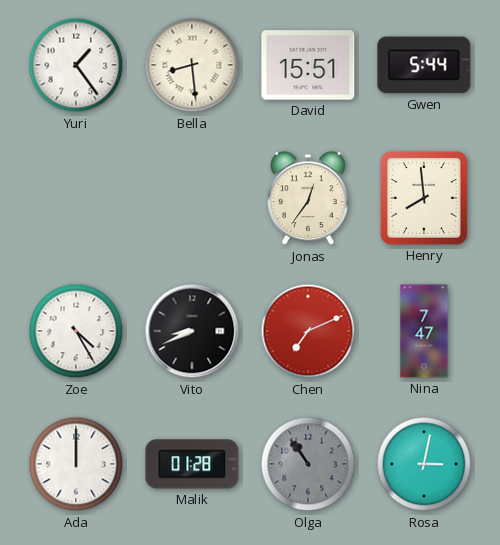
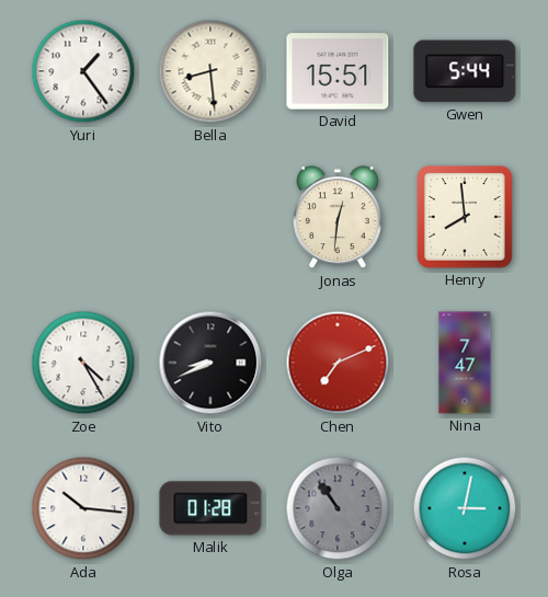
Jonas: 12:36 -> 12:31
Ada: 12:00 -> 10:16
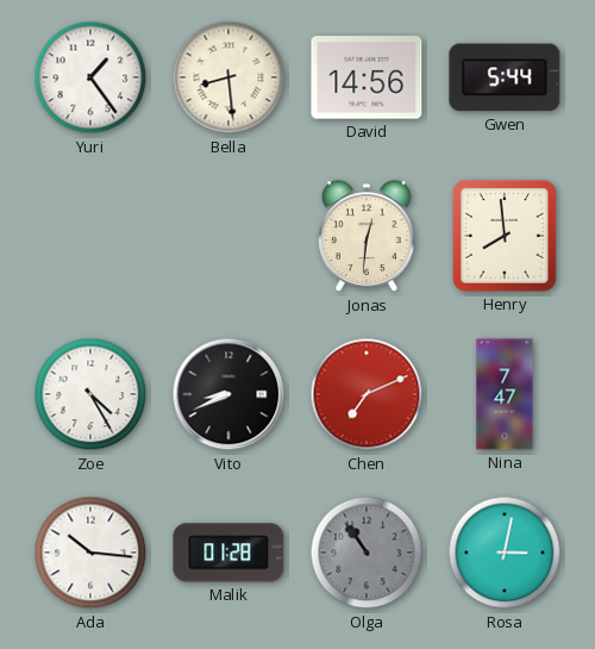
David: 15:51 -> 14:56
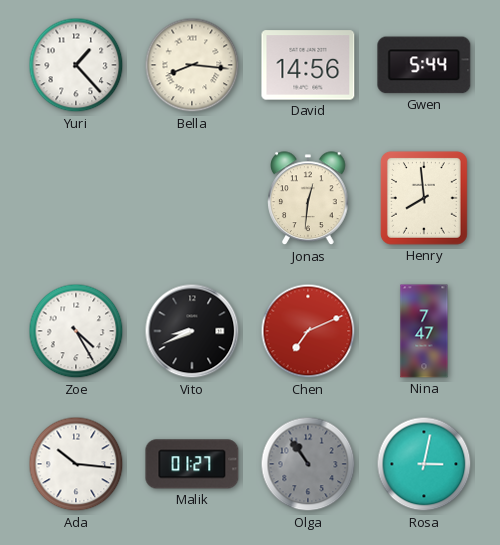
Yuri: 1:24 -> 1:23
Bella: 8:29 -> 8:16
Malik: 01:28 -> 01:27
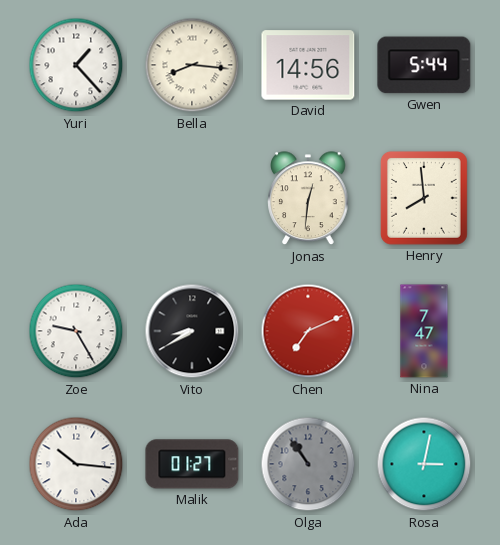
Zoe: 4:25 -> 9:25
Vito: 8:41 -> 8:40
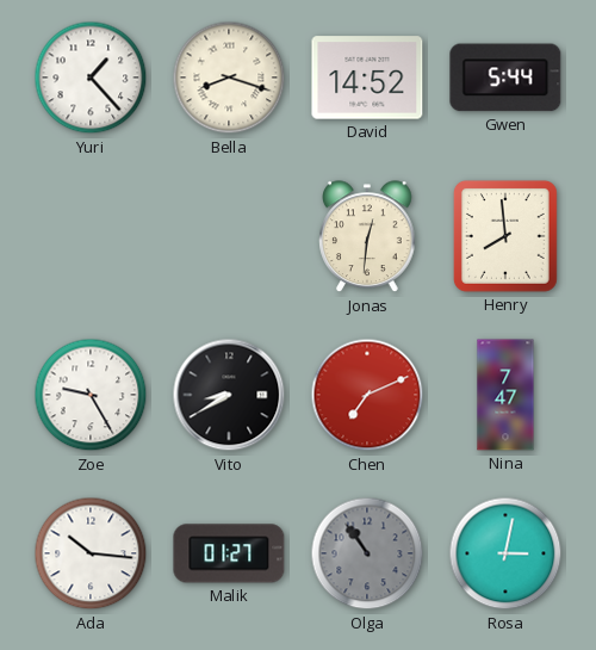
Bella: 8:16 -> 8:18
David: 14:56 -> 14:52
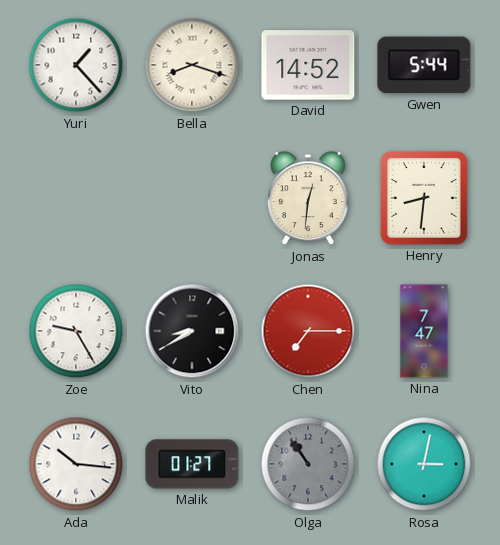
Henry: 7:59 -> 8:31
Chen: 7:11 -> 7:15
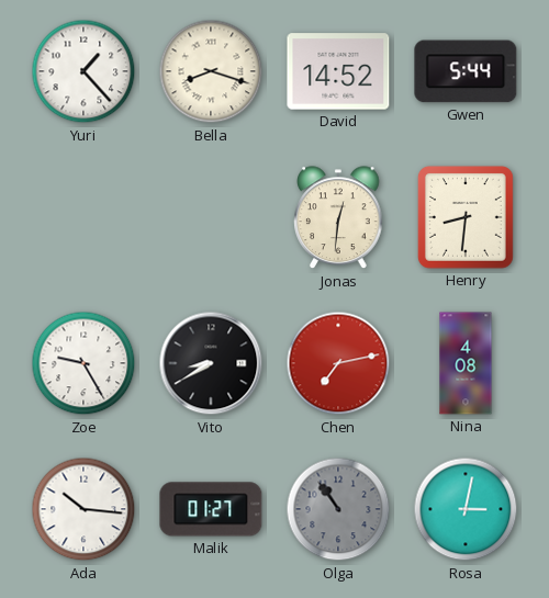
Chen: 7:15 -> 7:13
Nina: 7:47 -> 4:08
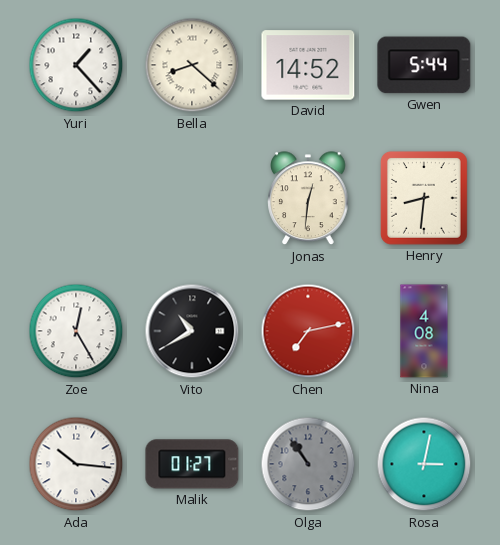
Bella: 8:18 -> 8:22
Zoe: 9:25 -> 12:25
Vito: 8:40 -> 10:40
